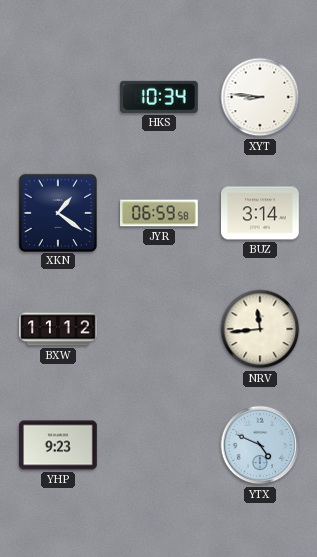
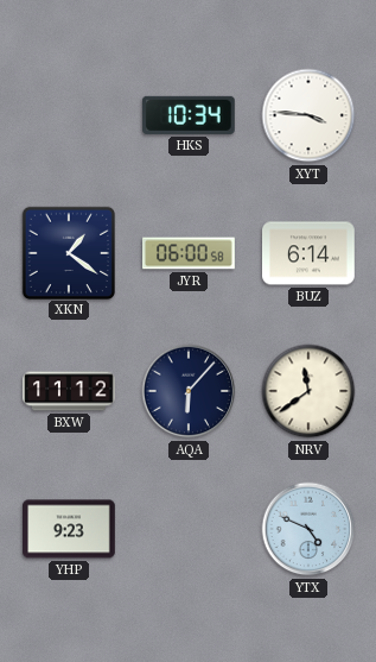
XYT: 8:46 -> 3:46
JYR: 06:59 -> 06:00
BUZ: 3:14 -> 6:14
AQA: none -> 6:07
NRV: 11:44 -> 11:39
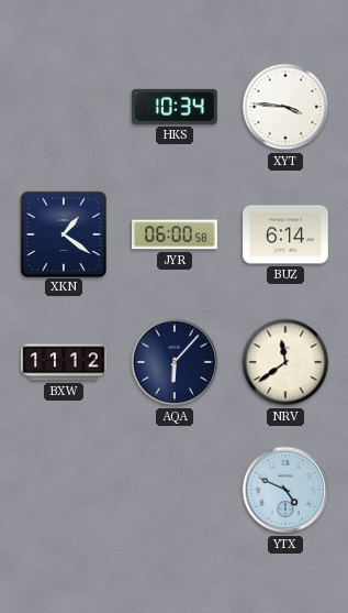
YHP: 9:23 -> none
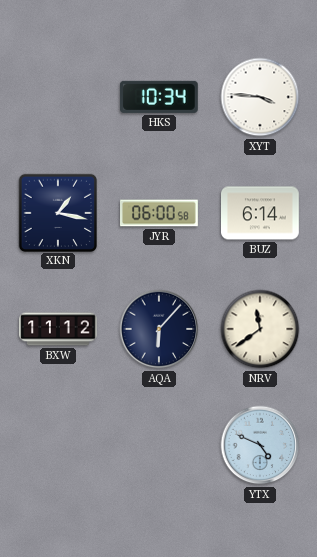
XKN: 1:21 -> 1:17
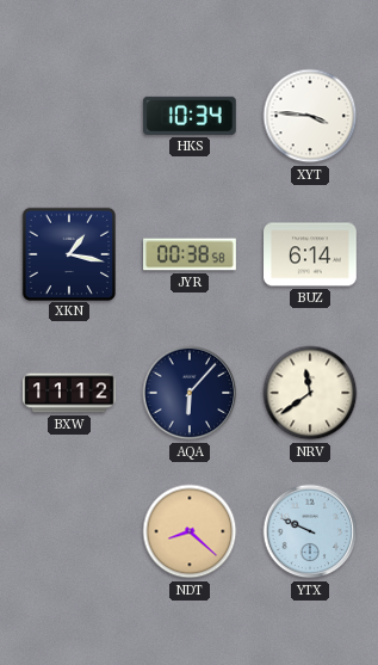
JYR: 06:00 -> 00:38
NDT: none -> 8:22
YTX: 4:49 -> 9:49
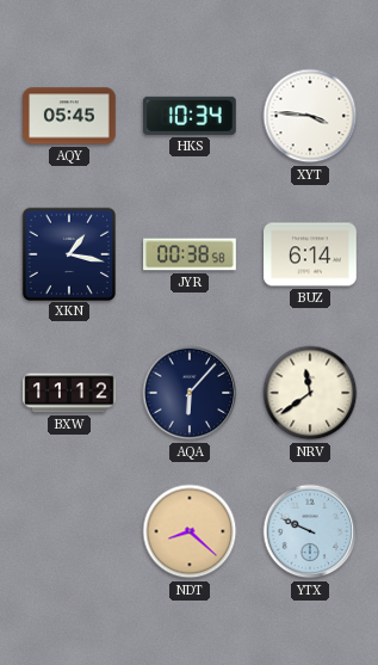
AQY: none -> 05:45
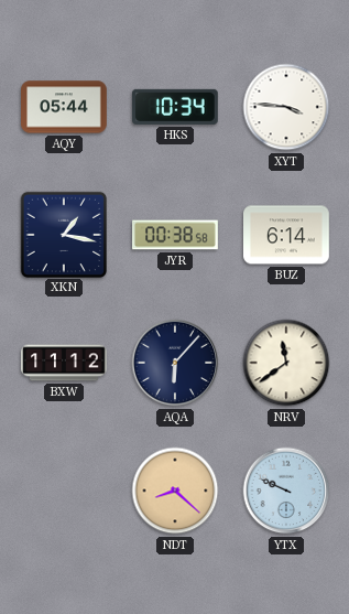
AQY: 05:45 -> 05:44
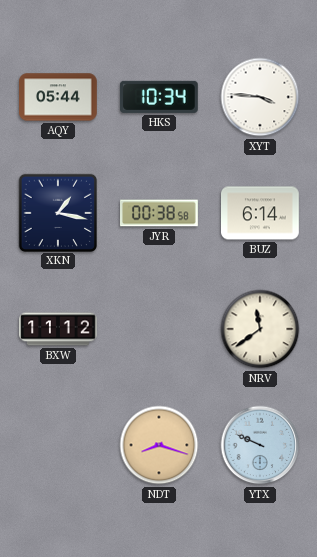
AQA: 6:07 -> none
NDT: 8:22 -> 8:18
